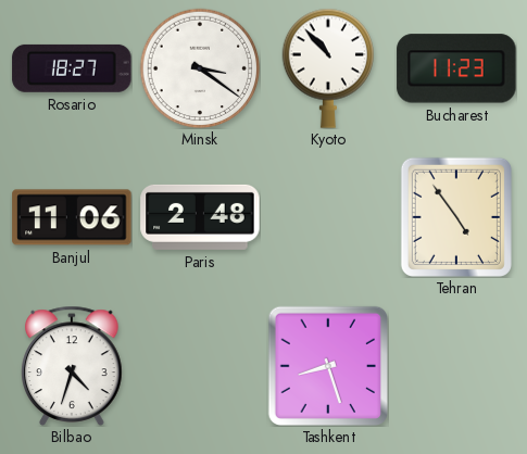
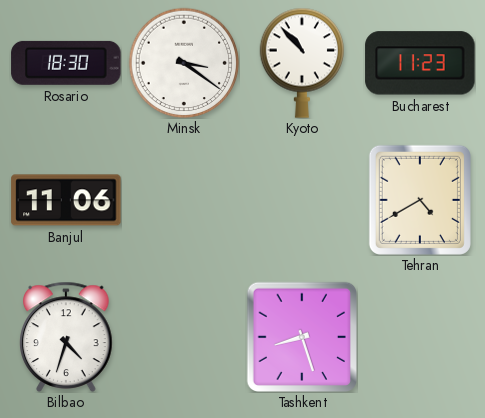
Rosario: 18:27 -> 18:30
Paris: 2:48 -> none
Tehran: 4:54 -> 4:40
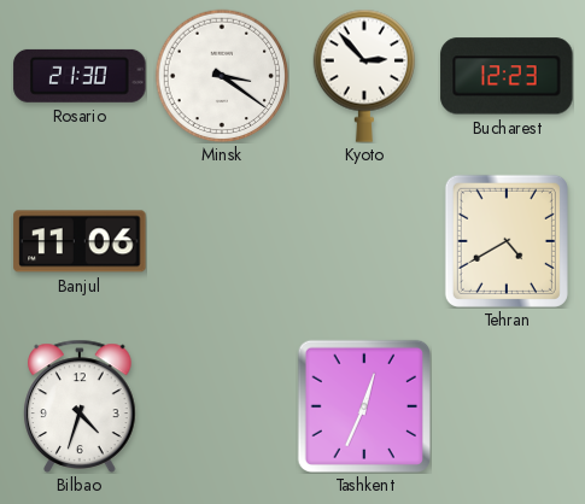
Rosario: 18:30 -> 21:30
Kyoto: 10:53 -> 2:53
Bucharest: 11:23 -> 12:23
Tashkent: 8:27 -> 12:34
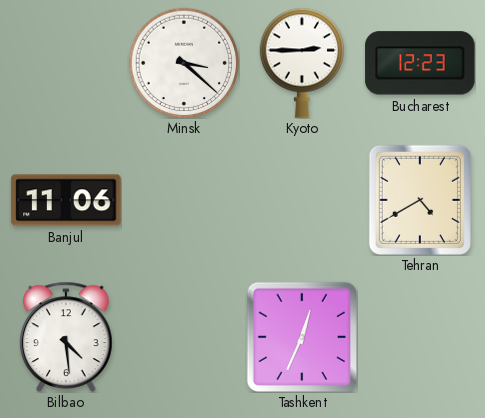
Rosario: 21:30 -> none
Minsk: 3:21 -> 3:22
Kyoto: 2:53 -> 2:45
Bilbao: 4:33 -> 4:29
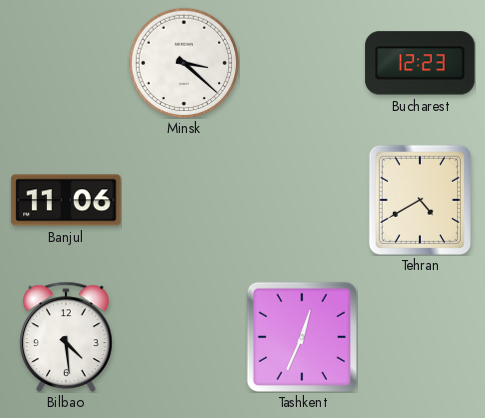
Kyoto: 2:45 -> none
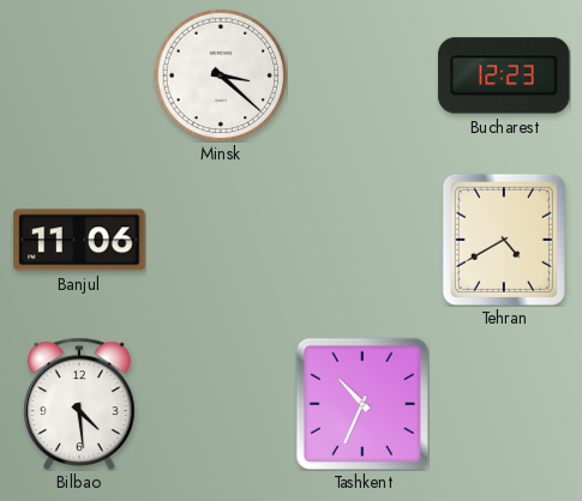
Tashkent: 12:34 -> 10:34
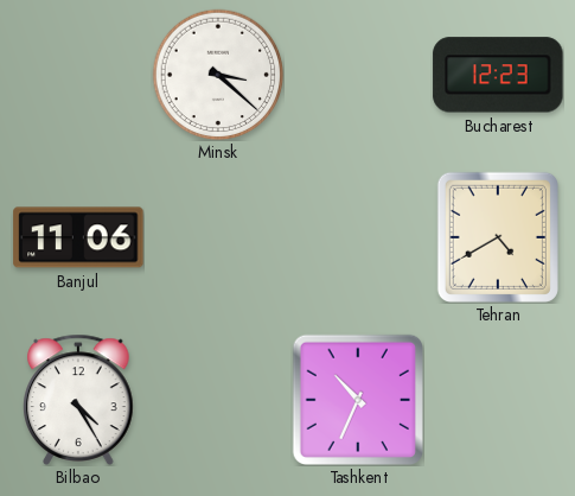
Bilbao: 4:29 -> 4:25
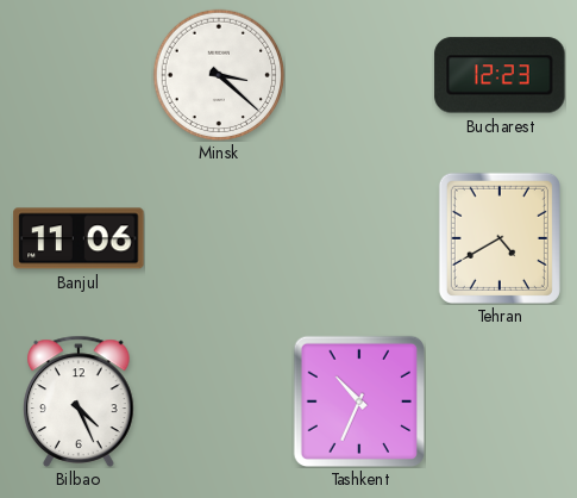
Bilbao: 4:25 -> 4:26
